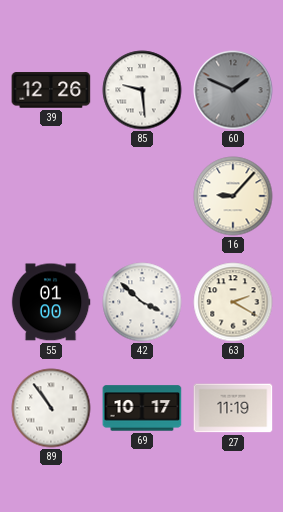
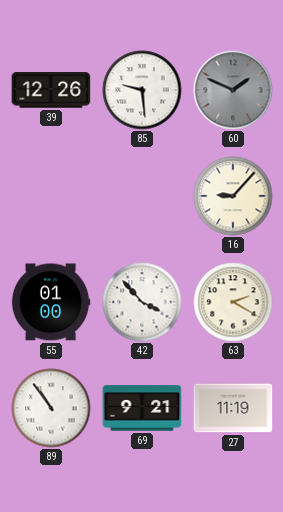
42: 3:52 -> 3:53
69: 10:17 -> 9:21
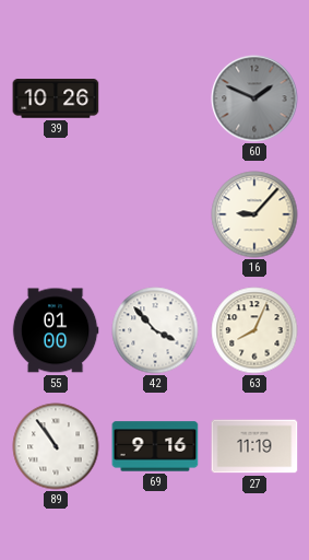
39: 12:26 -> 10:26
85: 9:29 -> none
63: 2:20 -> 8:04
69: 9:21 -> 9:16
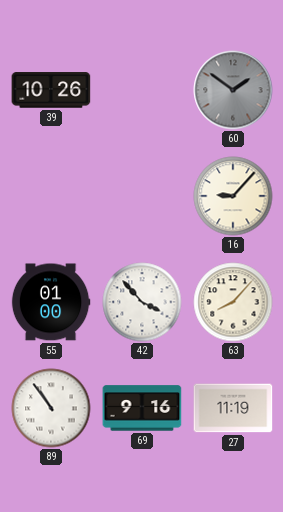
60: 1:49 -> 1:51
63: 8:04 -> 8:07
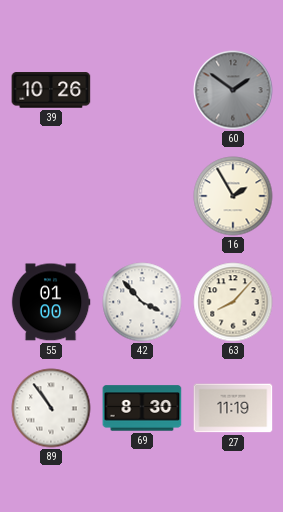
16: 9:07 -> 1:55
69: 9:16 -> 8:30
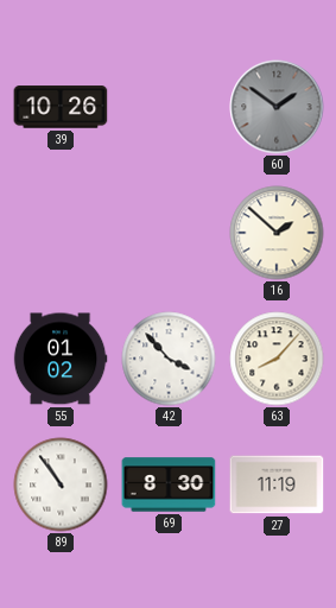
16: 1:55 -> 1:52
55: 01:00 -> 01:02
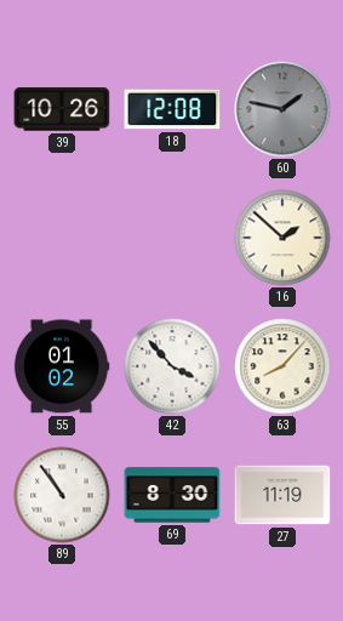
18: none -> 12:08
60: 1:51 -> 1:47
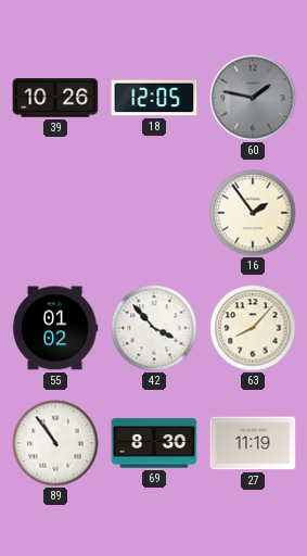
18: 12:08 -> 12:05
16: 1:52 -> 1:54
